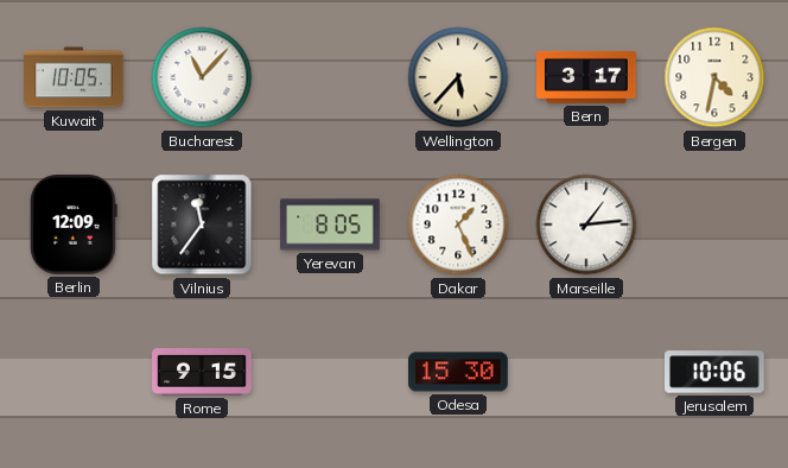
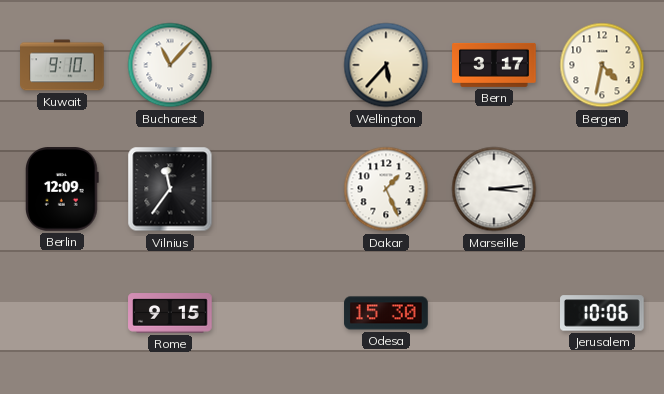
Kuwait: 10:05 -> 9:10
Yerevan: 8:05 -> none
Marseille: 1:14 -> 3:14
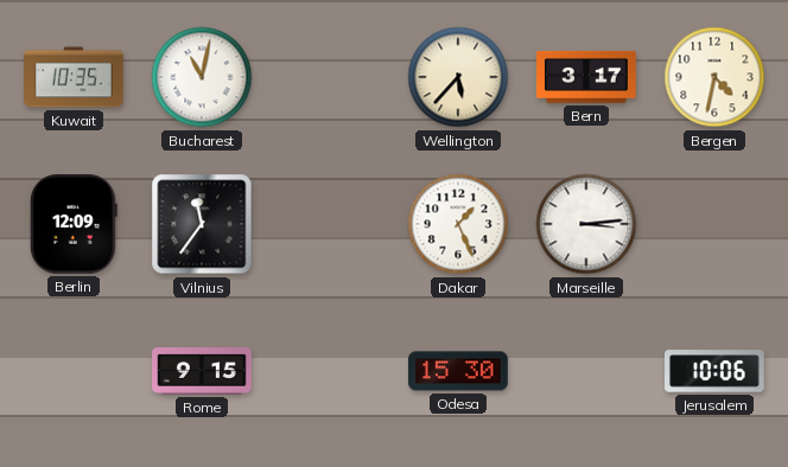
Kuwait: 9:10 -> 10:35
Bucharest: 11:07 -> 11:02
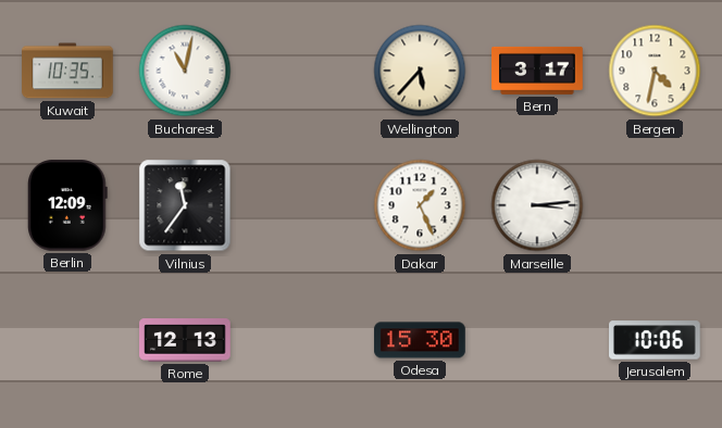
Rome: 9:15 -> 12:13
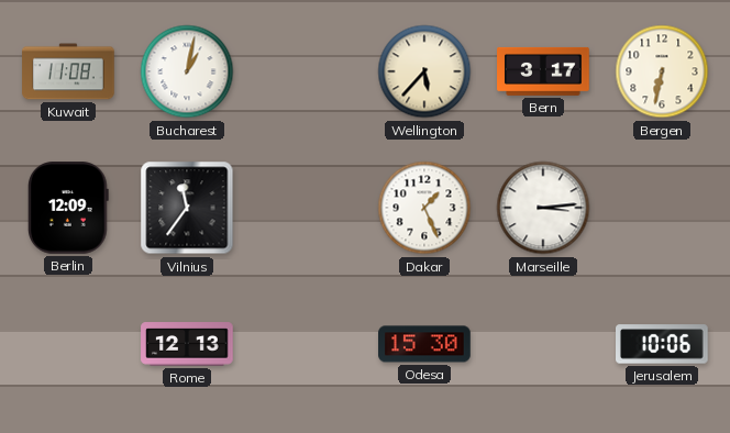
Kuwait: 10:35 -> 11:08
Bucharest: 11:02 -> 1:02
Bergen: 4:32 -> 6:32
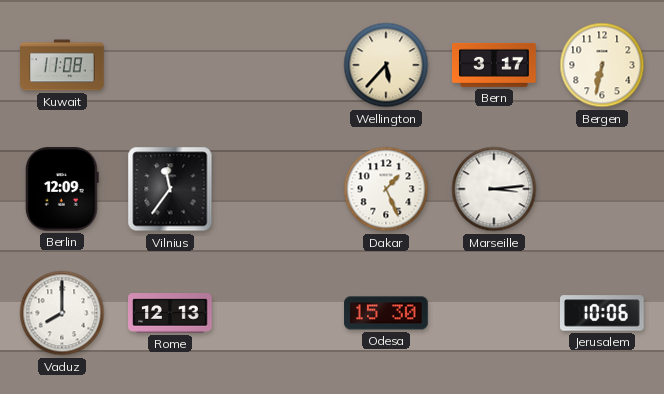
Bucharest: 1:02 -> none
Vaduz: none -> 8:00
